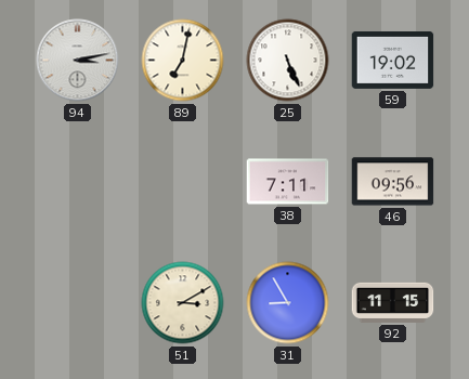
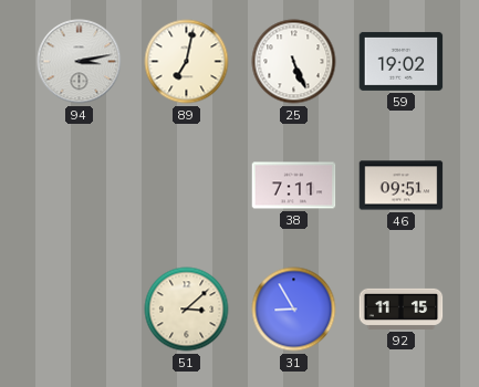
46: 09:56 -> 09:51
51: 3:10 -> 3:08
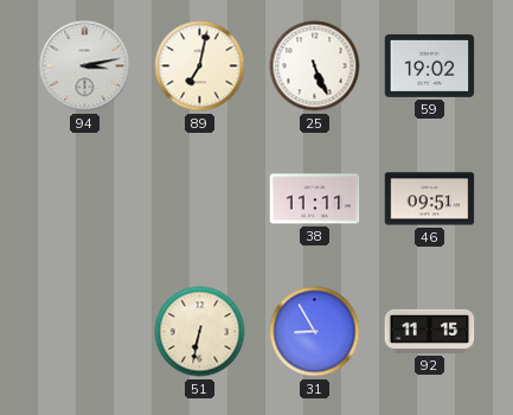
38: 7:11 -> 11:11
51: 3:08 -> 6:32
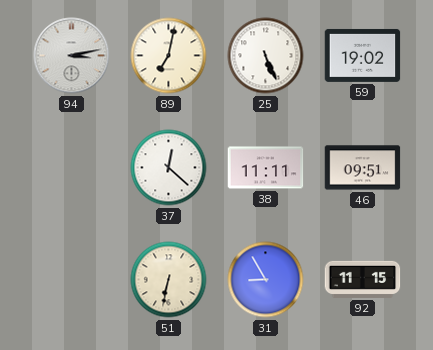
37: none -> 12:22
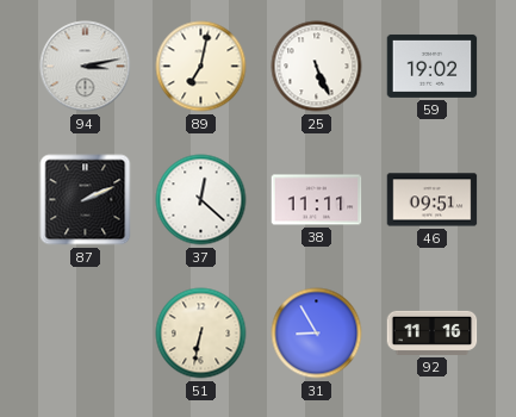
87: none -> 2:11
92: 11:15 -> 11:16
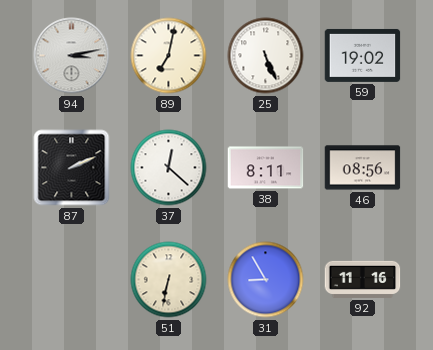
38: 11:11 -> 8:11
46: 09:51 -> 08:56
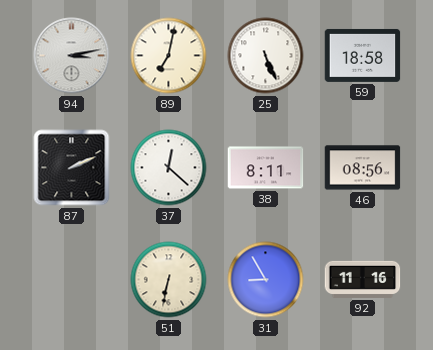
59: 19:02 -> 18:58
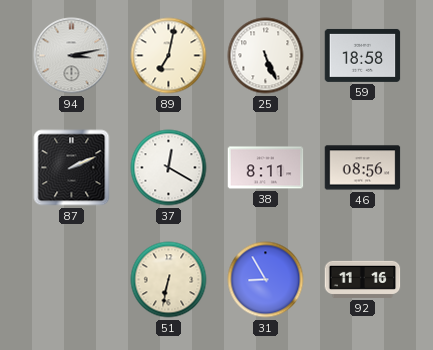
37: 12:22 -> 12:20
